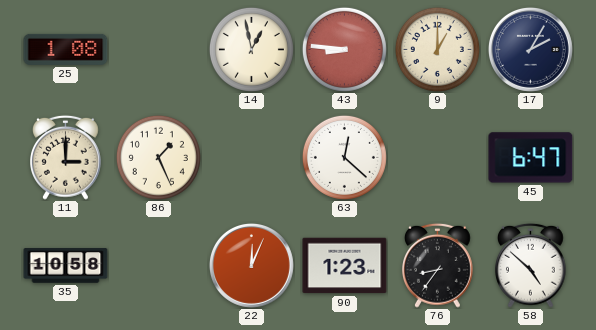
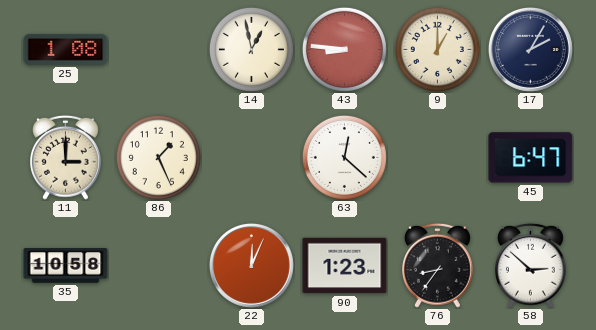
58: 4:52 -> 2:52
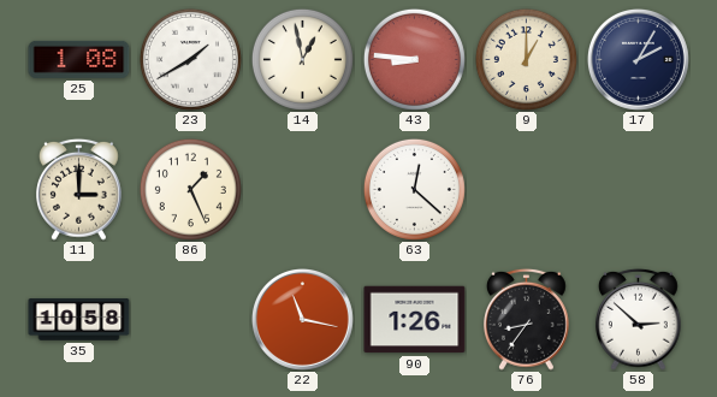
23: none -> 1:40
45: 6:47 -> none
22: 12:04 -> 11:17
90: 1:23 -> 1:26
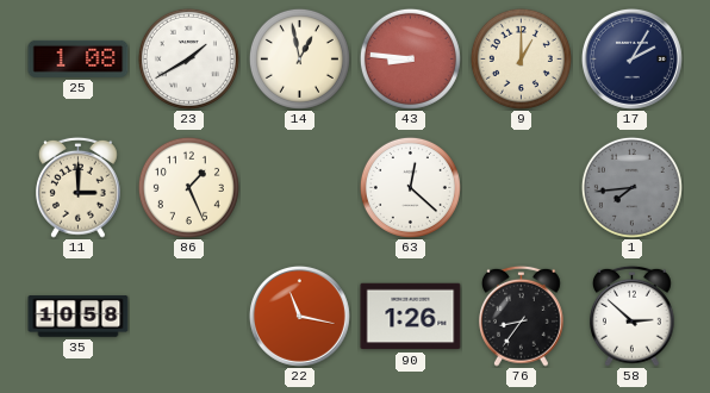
1: none -> 7:44
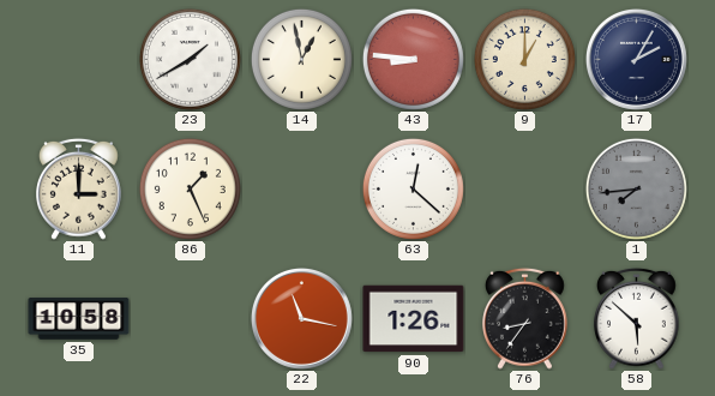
25: 1:08 -> none
58: 2:52 -> 5:52
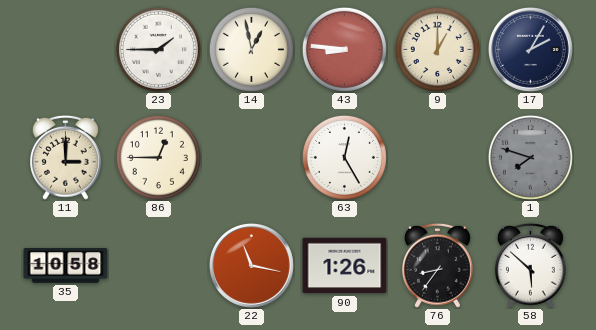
23: 1:40 -> 1:45
86: 1:26 -> 12:45
63: 12:22 -> 12:25
1: 7:44 -> 7:48
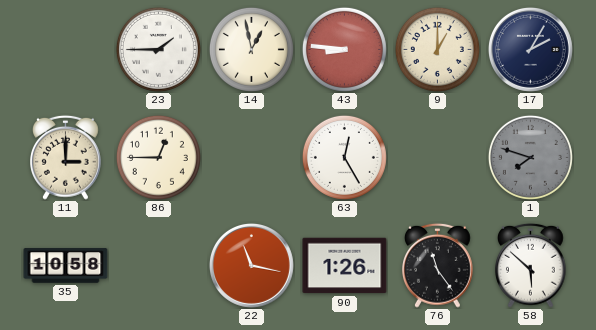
76: 8:36 -> 11:24
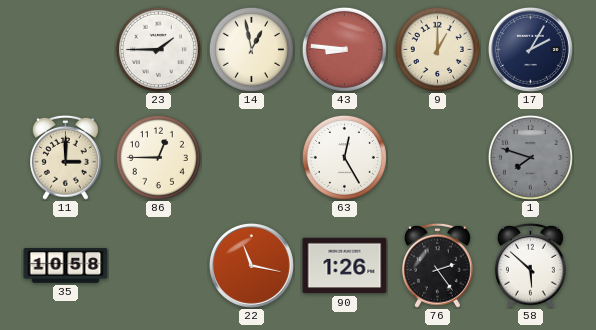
76: 11:24 -> 2:24
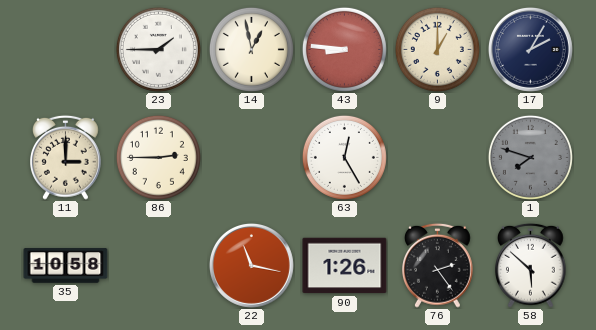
86: 12:45 -> 2:45
